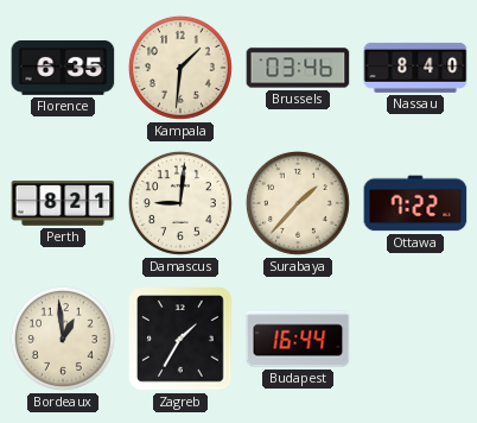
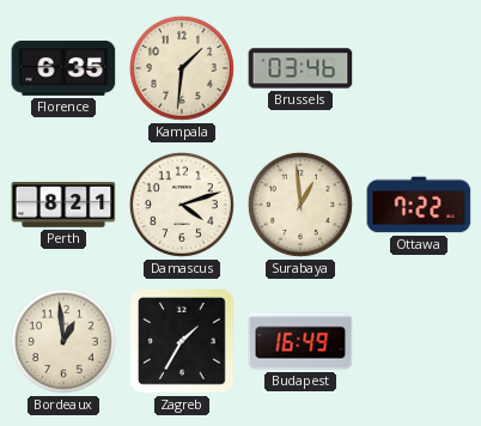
Nassau: 8:40 -> none
Damascus: 9:01 -> 4:12
Surabaya: 1:37 -> 12:59
Budapest: 16:44 -> 16:49
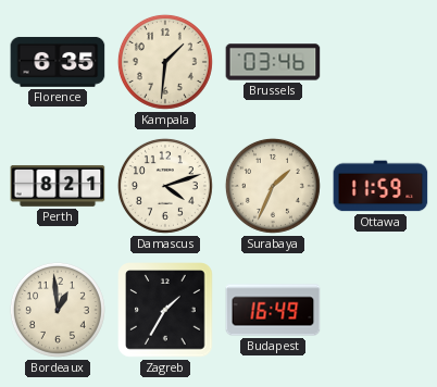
Surabaya: 12:59 -> 1:34
Ottawa: 7:22 -> 11:59
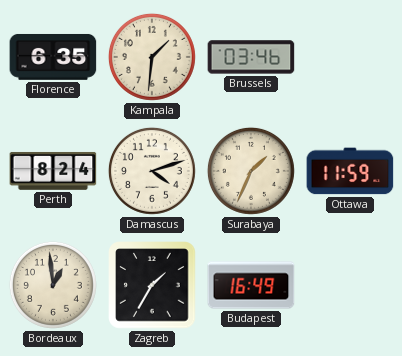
Perth: 8:21 -> 8:24
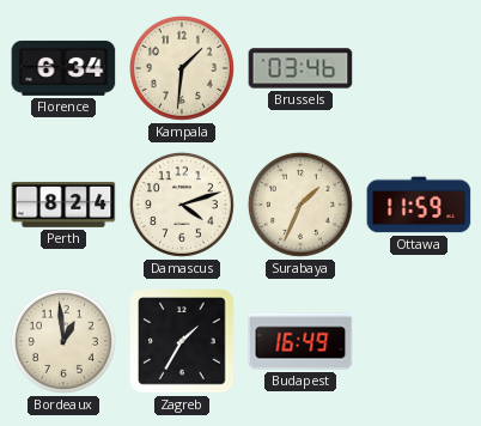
Florence: 6:35 -> 6:34
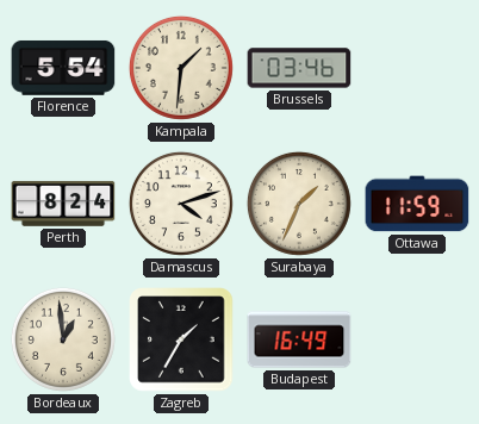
Florence: 6:34 -> 5:54
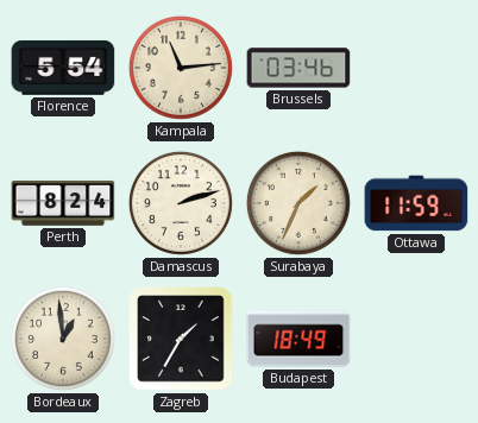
Kampala: 1:31 -> 11:14
Damascus: 4:12 -> 2:12
Budapest: 16:49 -> 18:49
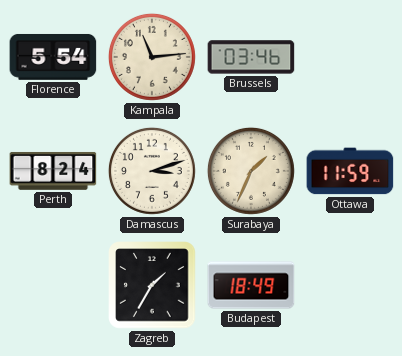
Damascus: 2:12 -> 3:12
Bordeaux: 12:59 -> none
